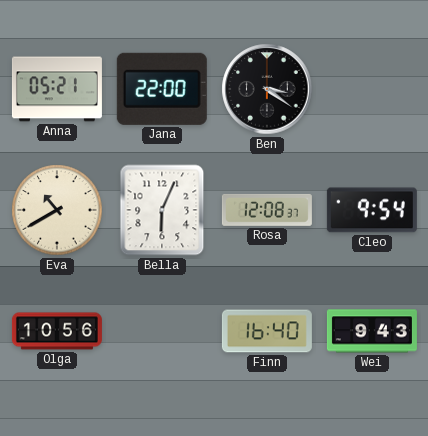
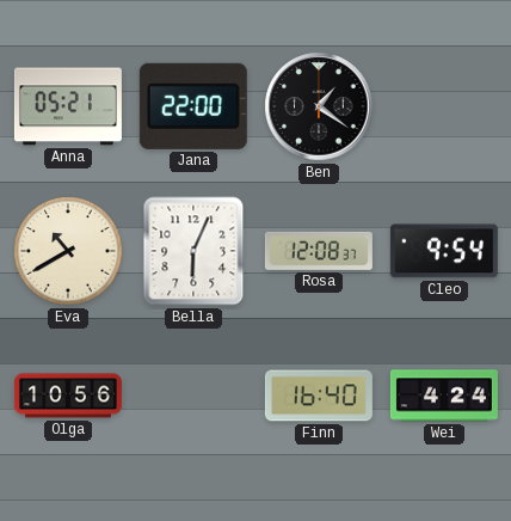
Ben: 3:21 -> 1:21
Wei: 9:43 -> 4:24
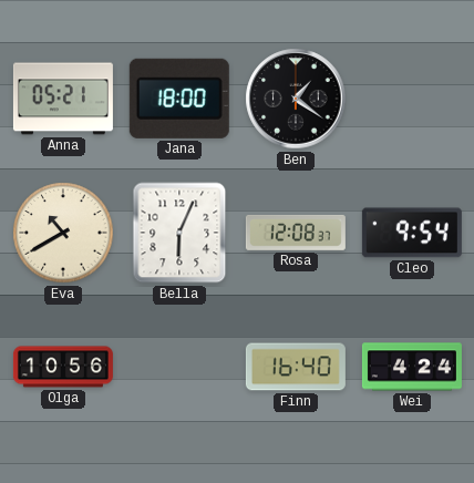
Jana: 22:00 -> 18:00
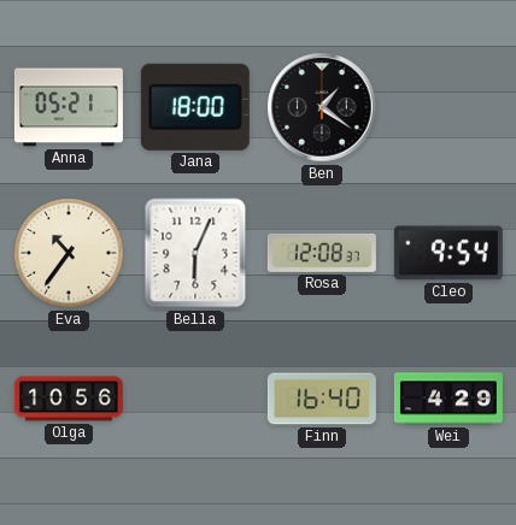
Eva: 10:40 -> 10:36
Wei: 4:24 -> 4:29
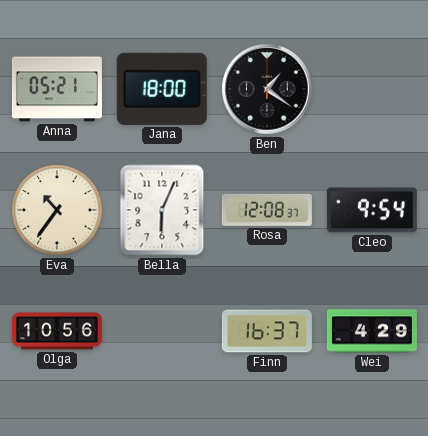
Finn: 16:40 -> 16:37
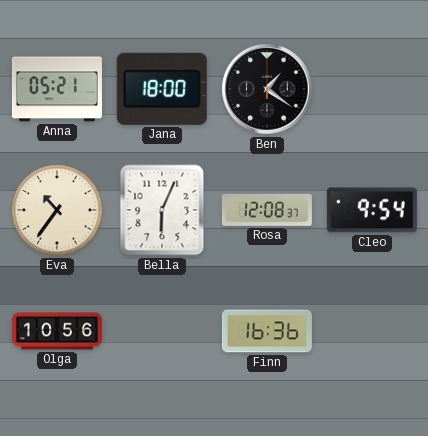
Finn: 16:37 -> 16:36
Wei: 4:29 -> none
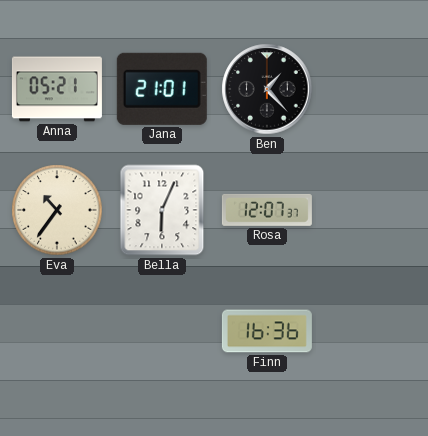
Jana: 18:00 -> 21:01
Ben: 1:21 -> 1:23
Rosa: 12:08 -> 12:07
Cleo: 9:54 -> none
Olga: 10:56 -> none
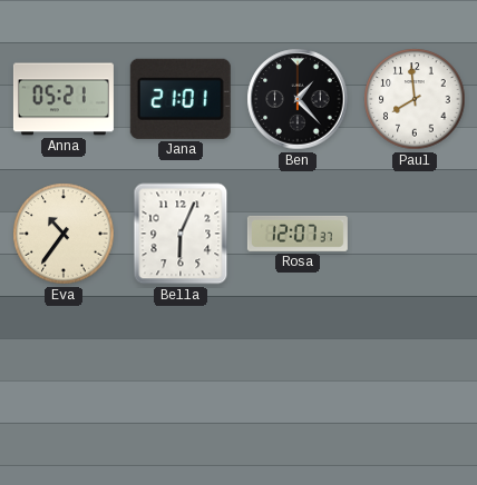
Paul: none -> 7:59
Finn: 16:36 -> none
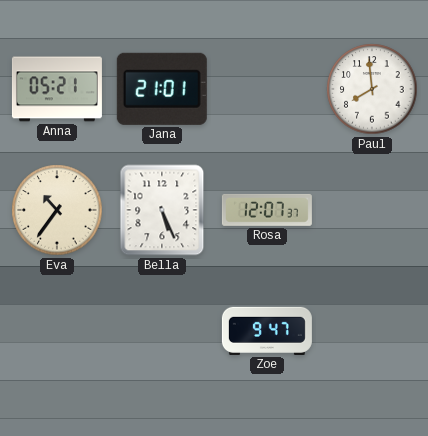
Ben: 1:23 -> none
Bella: 6:04 -> 5:26
Zoe: none -> 9:47
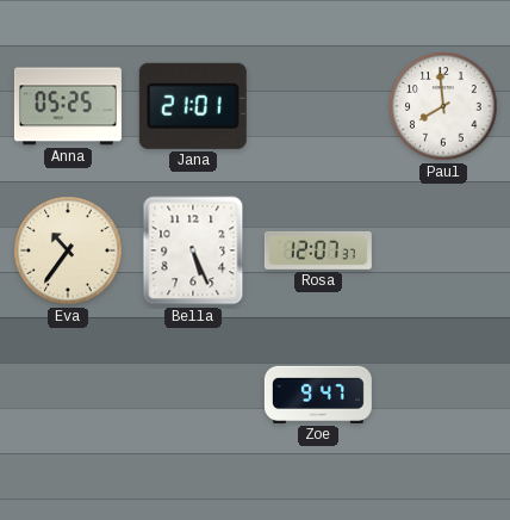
Anna: 05:21 -> 05:25
